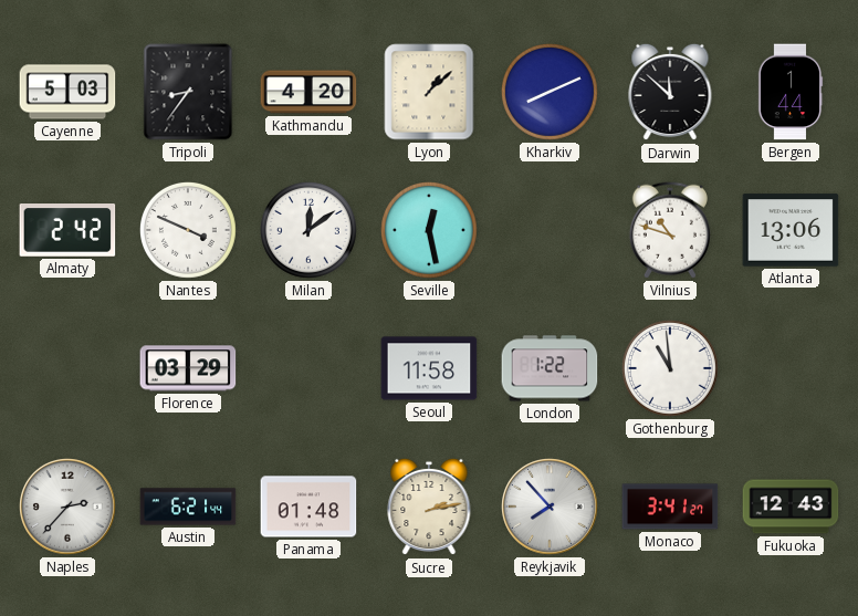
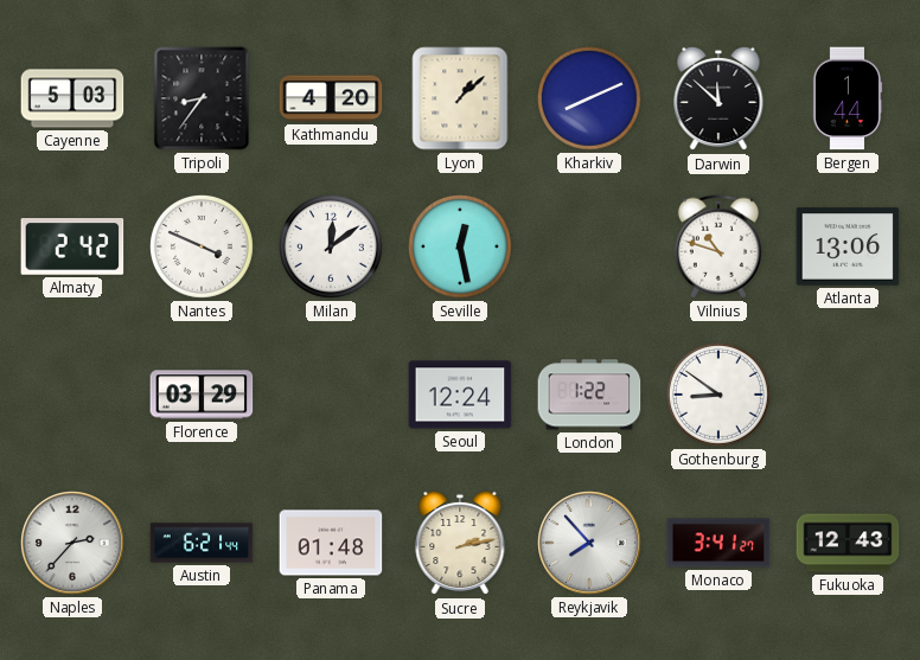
Seoul: 11:58 -> 12:24
Gothenburg: 10:59 -> 8:51
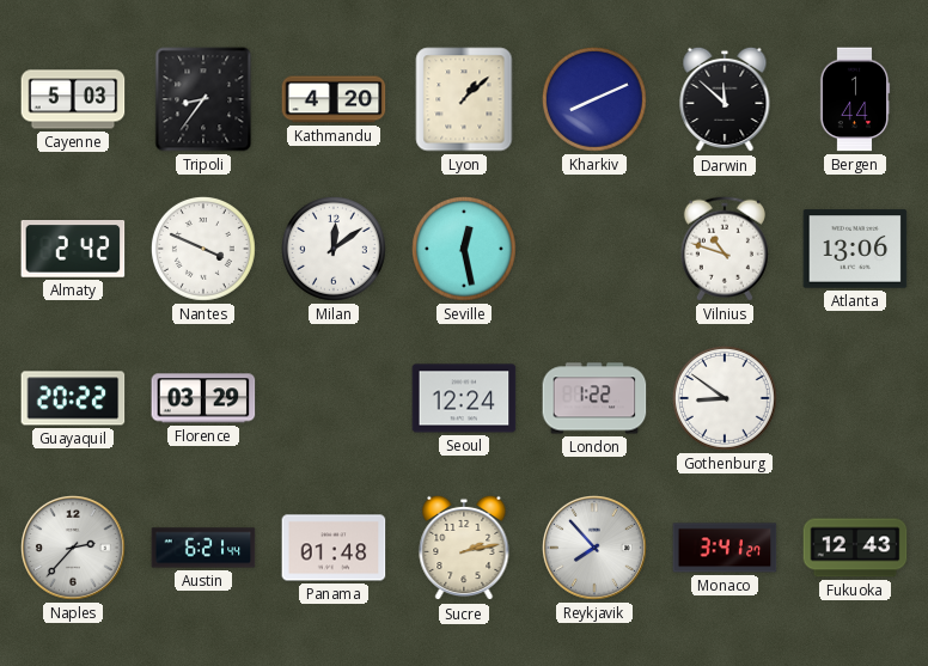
Guayaquil: none -> 20:22
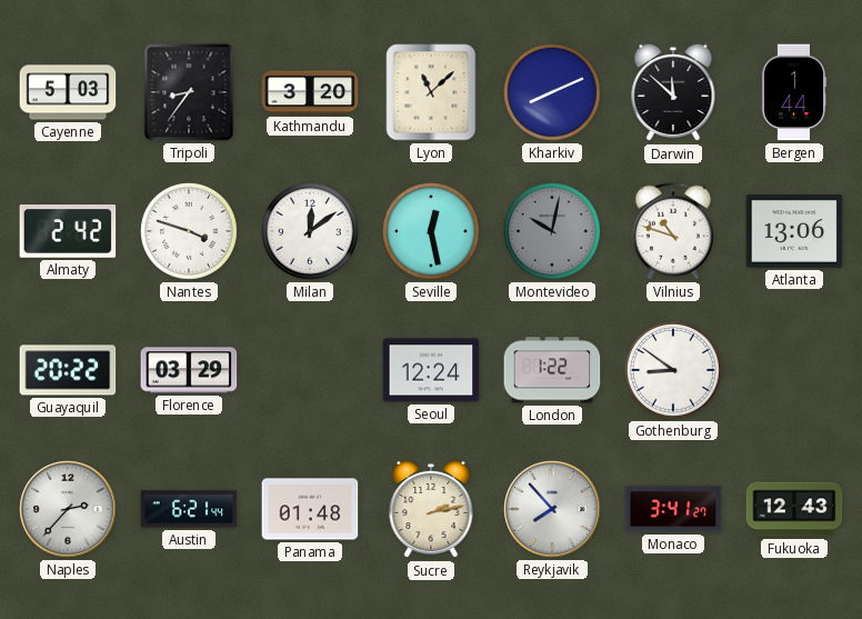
Kathmandu: 4:20 -> 3:20
Lyon: 1:08 -> 11:08
Nantes: 3:49 -> 3:48
Montevideo: none -> 10:02
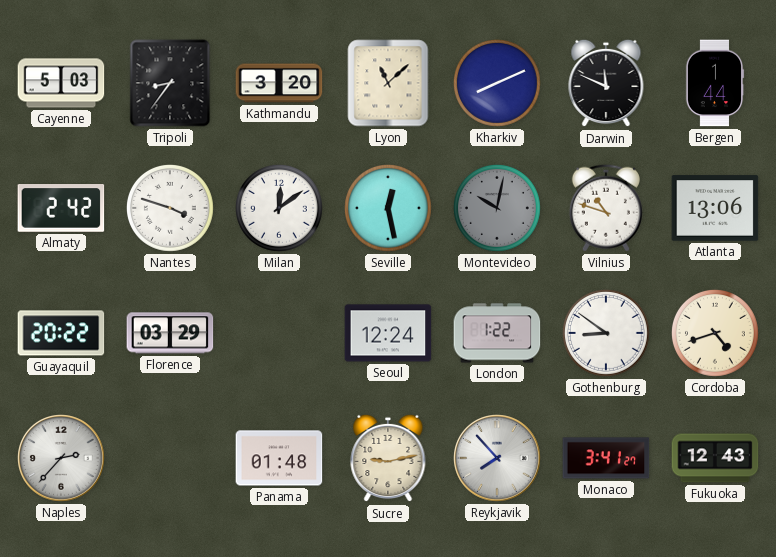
Darwin: 11:52 -> 11:49
Cordoba: none -> 4:42
Austin: 6:21 -> none
Sucre: 2:13 -> 9:13
